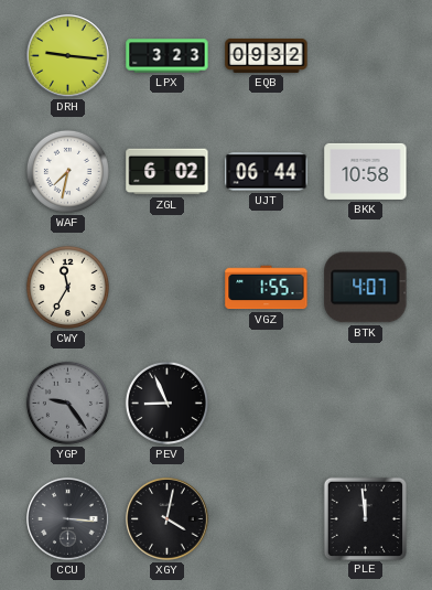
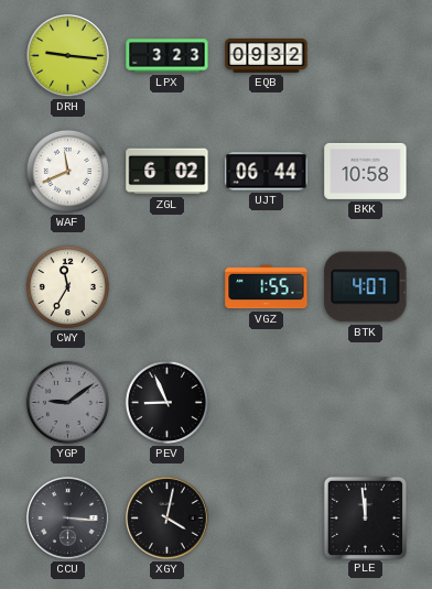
WAF: 7:32 -> 11:41
YGP: 9:24 -> 9:09
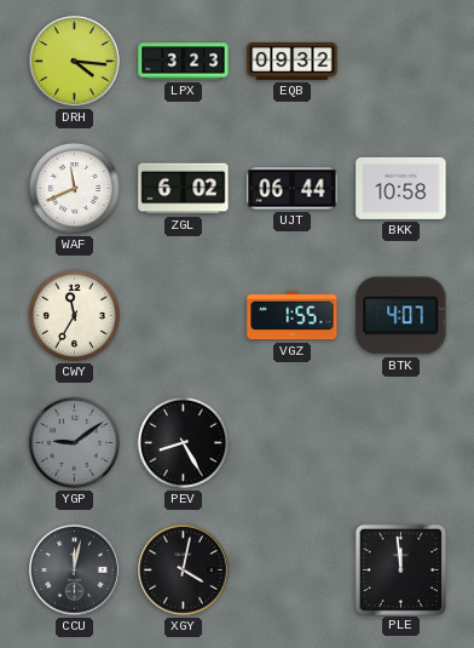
DRH: 9:16 -> 4:16
PEV: 8:56 -> 8:25
CCU: 3:16 -> 12:02
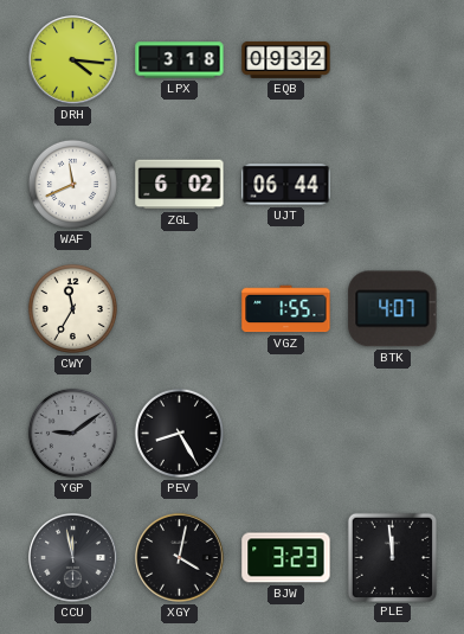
LPX: 3:23 -> 3:18
BKK: 10:58 -> none
CCU: 12:02 -> 11:58
BJW: none -> 3:23
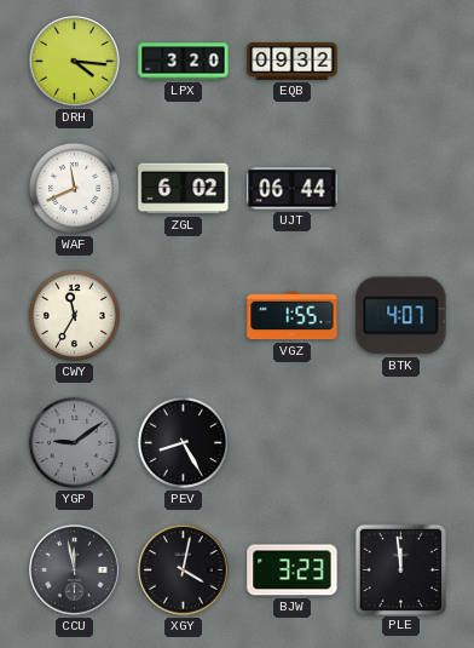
LPX: 3:18 -> 3:20
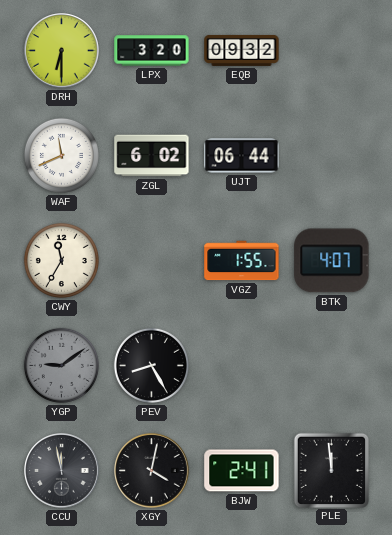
DRH: 4:16 -> 6:30
BJW: 3:23 -> 2:41
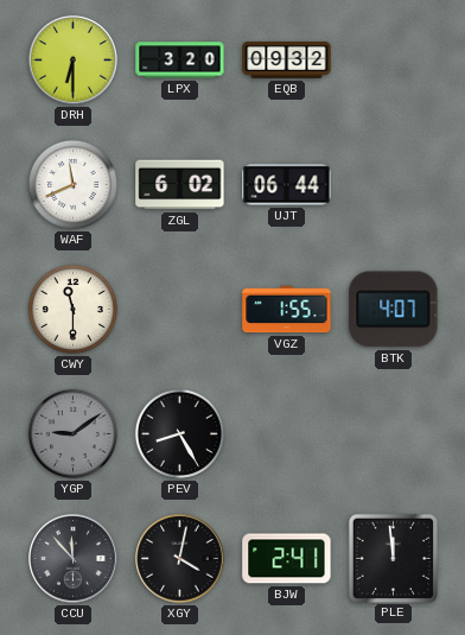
CWY: 11:35 -> 11:30
CCU: 11:58 -> 11:53
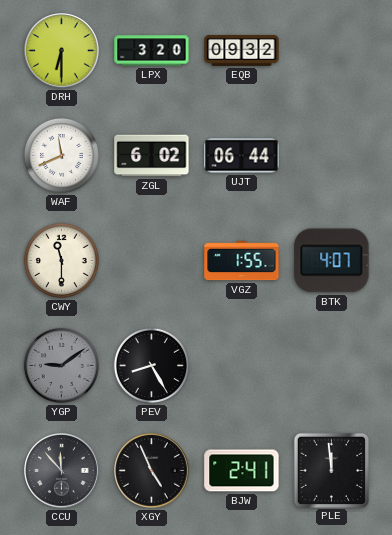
XGY: 4:02 -> 4:56
